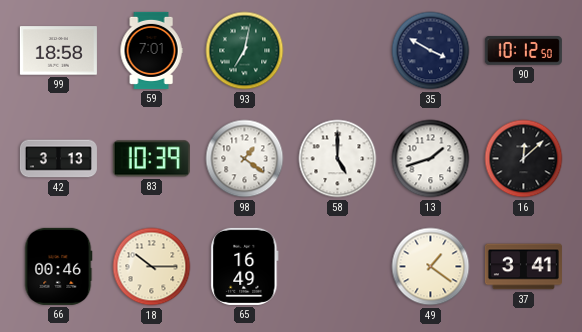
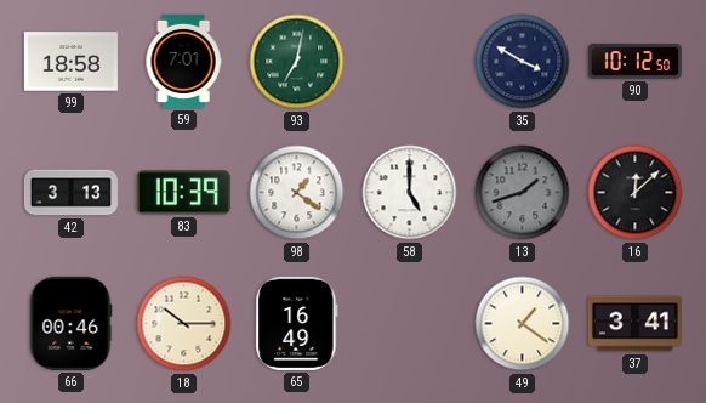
13 dial: white -> grey
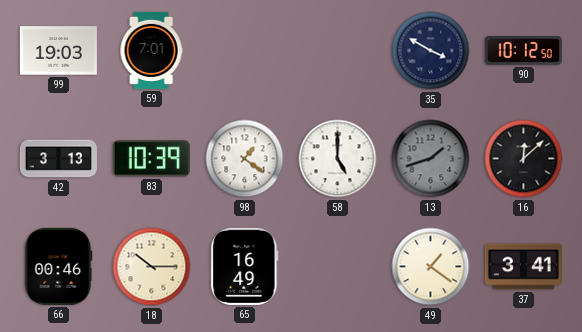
99: 18:58 -> 19:03
93: 7:02 -> none
